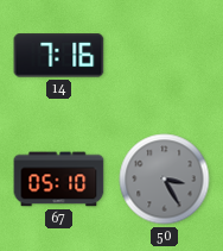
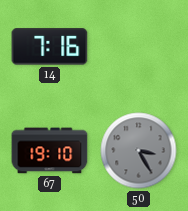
67: 05:10 -> 19:10
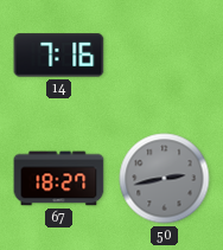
67: 19:10 -> 18:27
50: 3:25 -> 2:43
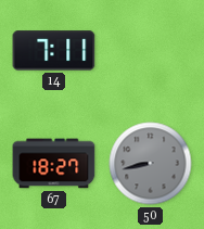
14: 7:16 -> 7:11
50: 2:43 -> 8:43
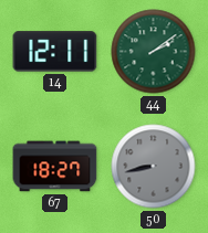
14: 7:11 -> 12:11
44: none -> 2:09
